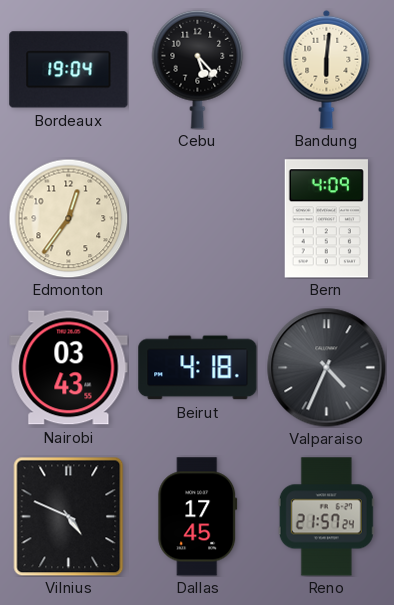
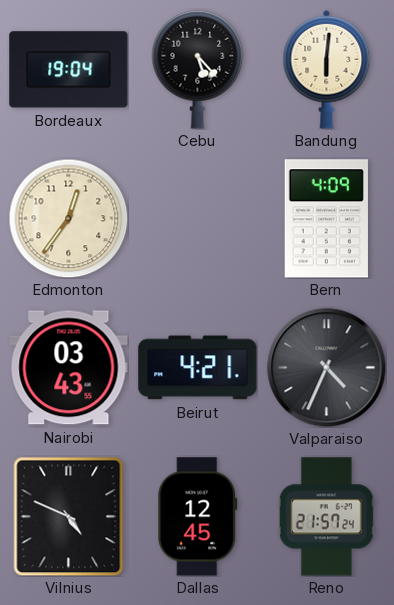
Beirut: 4:18 -> 4:21
Dallas: 17:45 -> 12:45
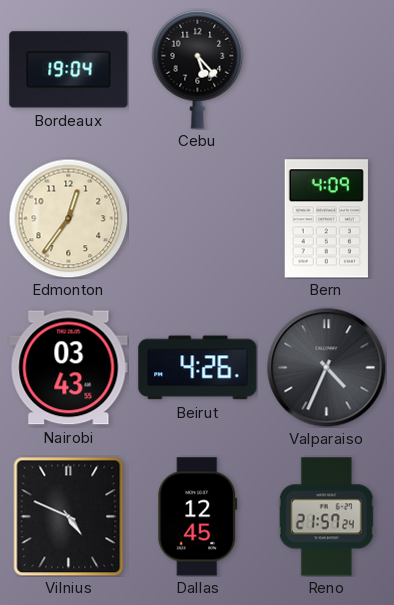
Bandung: 6:01 -> none
Beirut: 4:21 -> 4:26
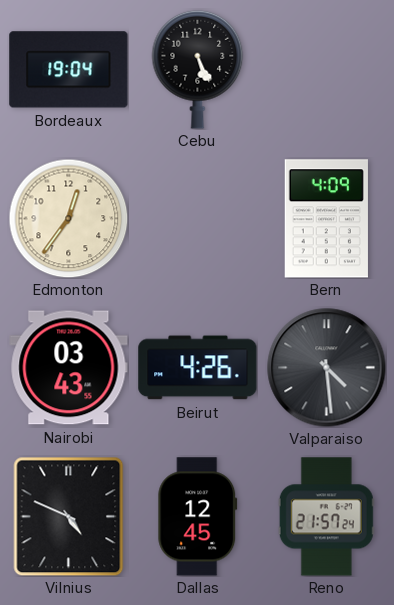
Cebu: 5:23 -> 5:26
Valparaiso: 4:34 -> 4:29
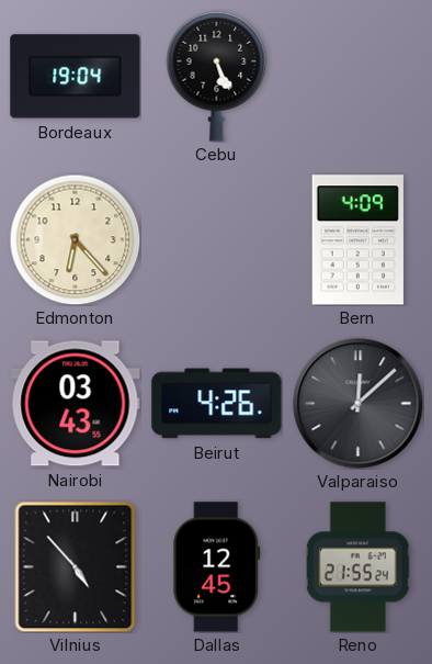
Edmonton: 12:36 -> 6:23
Valparaiso: 4:29 -> 12:08
Vilnius: 4:49 -> 4:53
Reno: 21:57 -> 21:55
